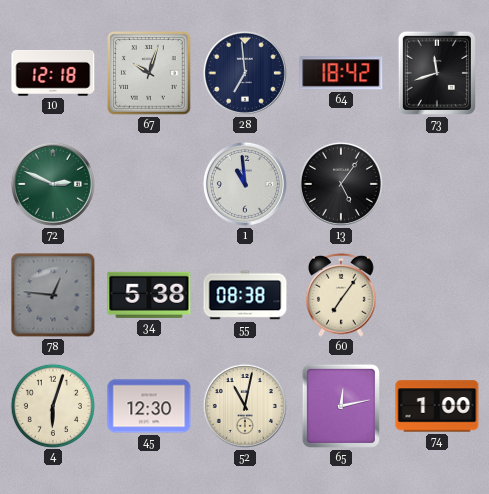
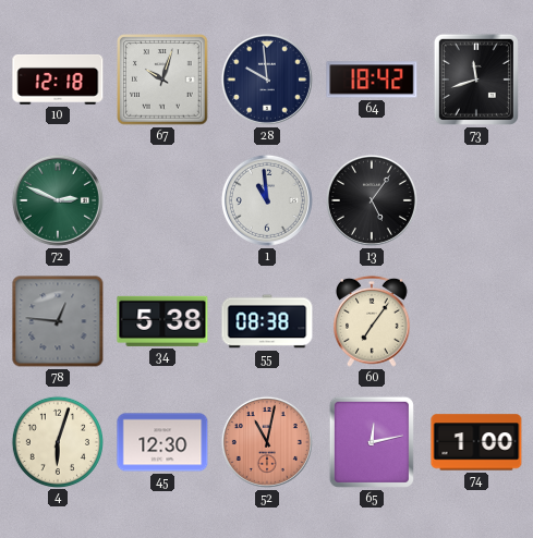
28: 6:59 -> 9:59
52 dial: cream -> salmon
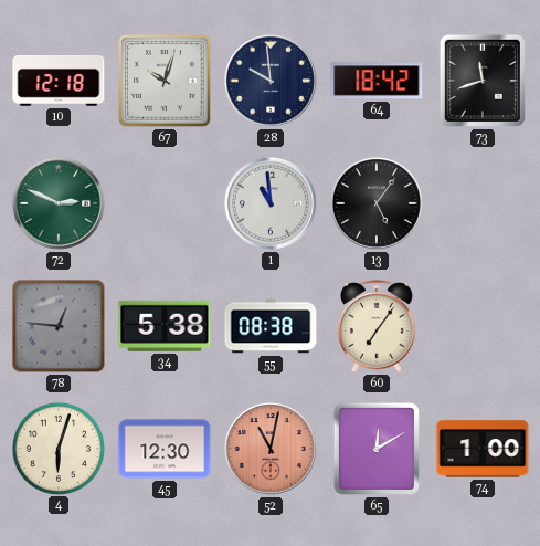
65: 12:13 -> 12:10
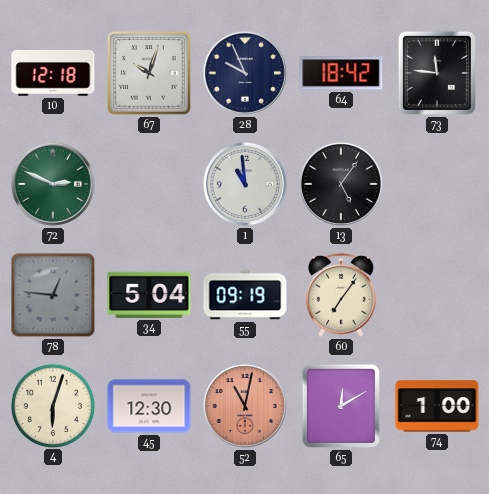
28: 9:59 -> 9:56
73: 11:42 -> 11:46
34: 5:38 -> 5:04
55: 08:38 -> 09:19
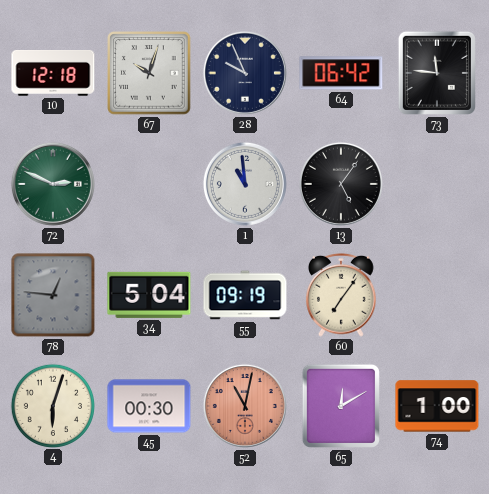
64: 18:42 -> 06:42
45: 12:30 -> 00:30
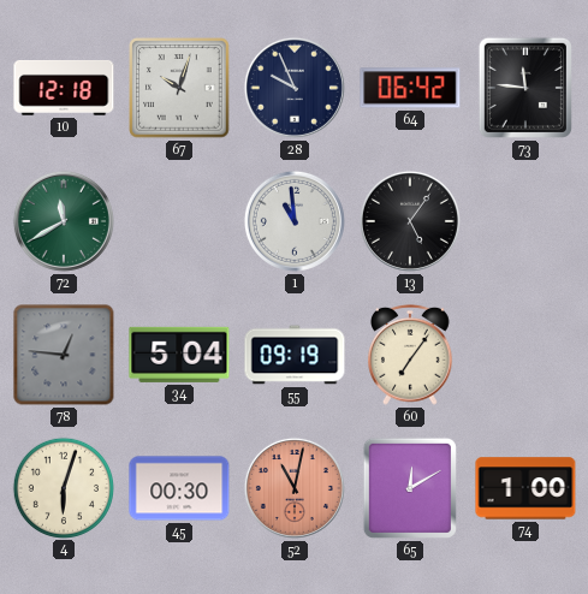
72: 2:49 -> 11:40
